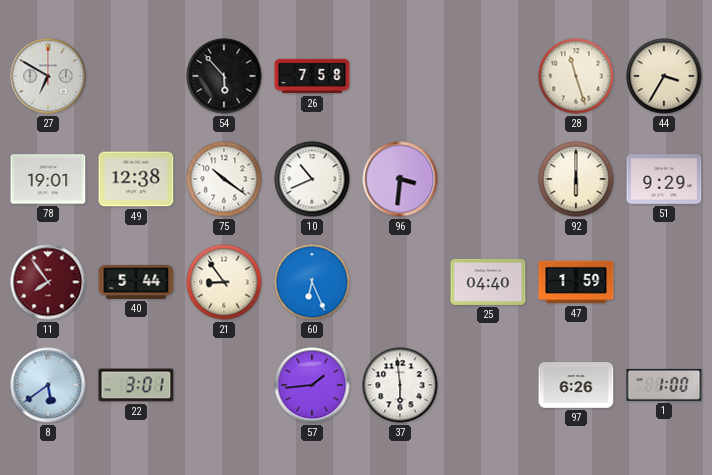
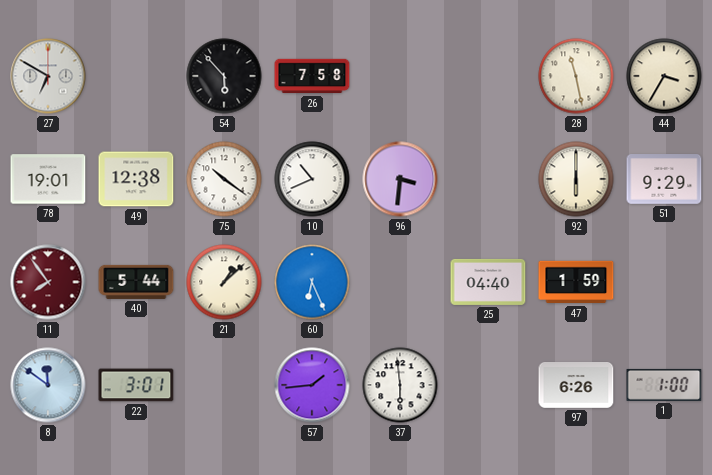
28: 11:27 -> 11:28
21: 8:54 -> 1:08
8: 5:39 -> 11:51
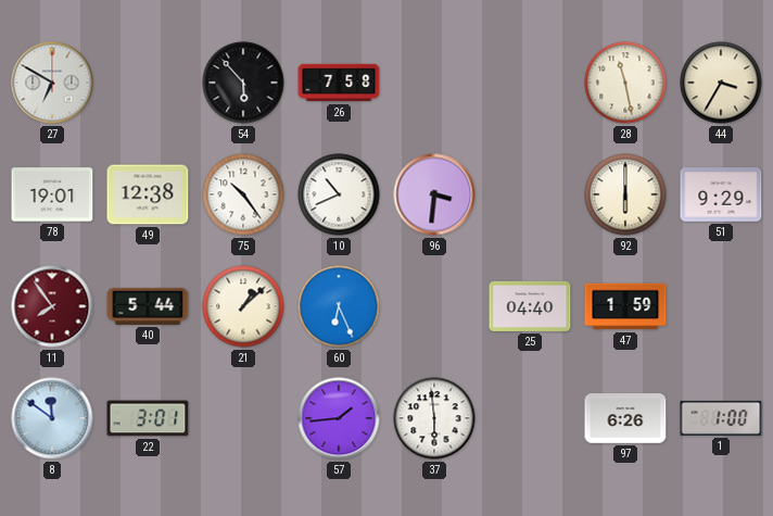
75: 10:21 -> 10:24
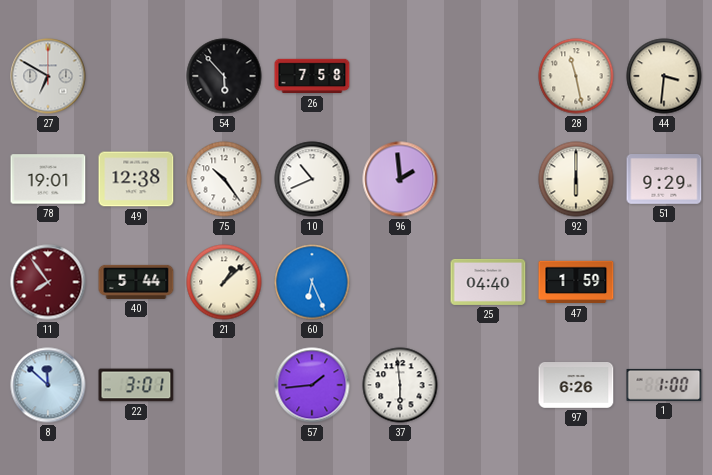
44: 3:35 -> 3:31
96: 3:31 -> 1:59
8: 11:51 -> 11:52
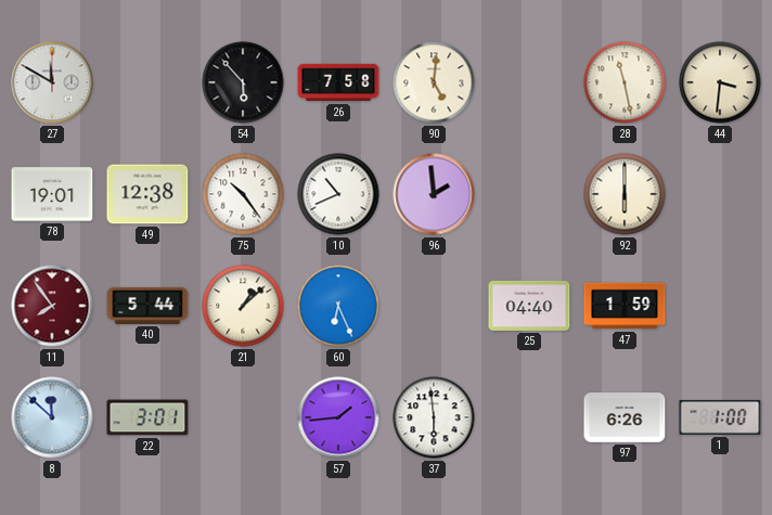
27: 6:50 -> 11:50
90: none -> 5:01
51: 9:29 -> none
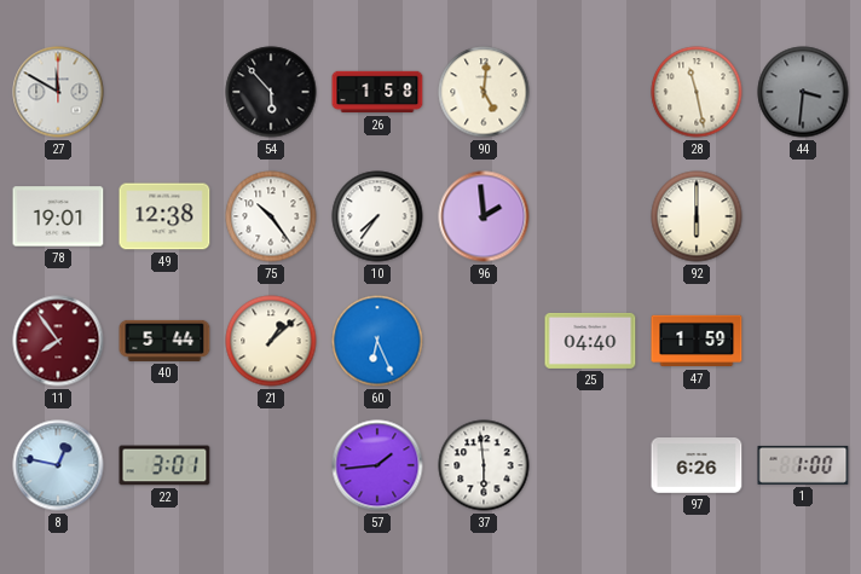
26: 7:58 -> 1:58
44 dial: cream -> grey
10: 10:41 -> 7:36
8: 11:52 -> 12:47
